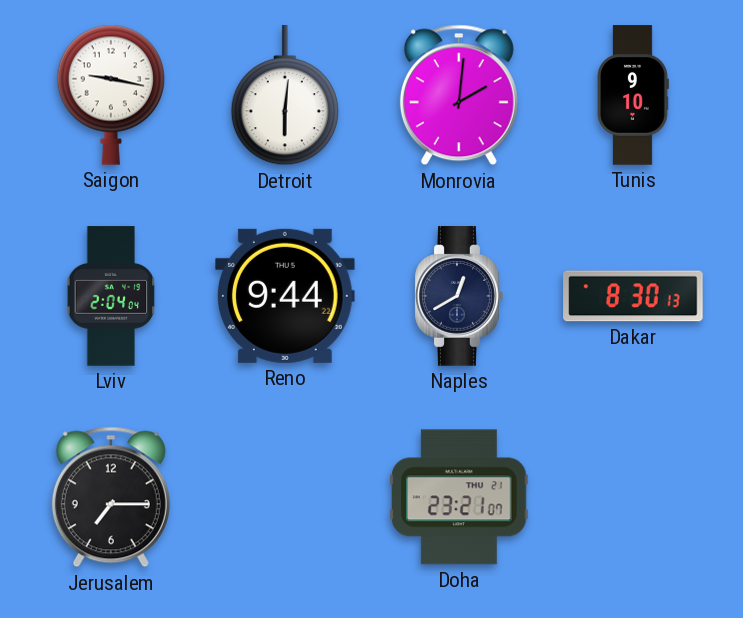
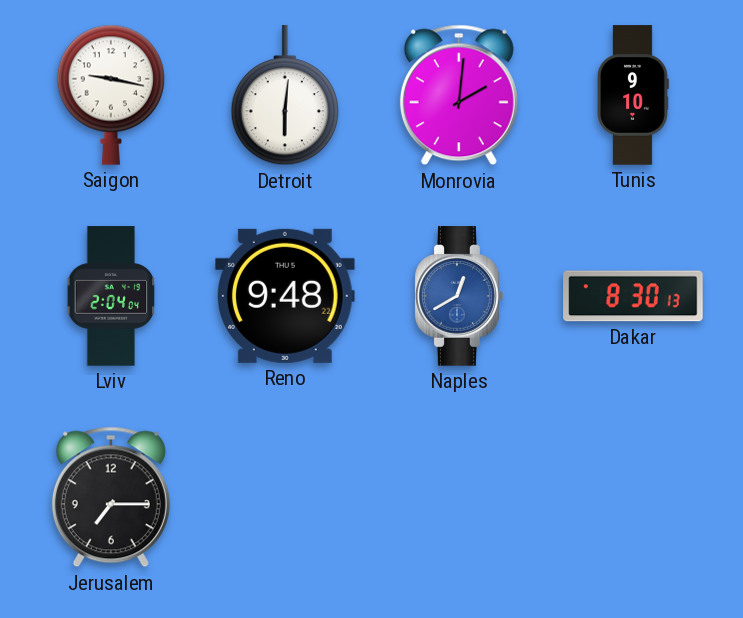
Reno: 9:44 -> 9:48
Naples dial: navy -> blue
Doha: 23:21 -> none
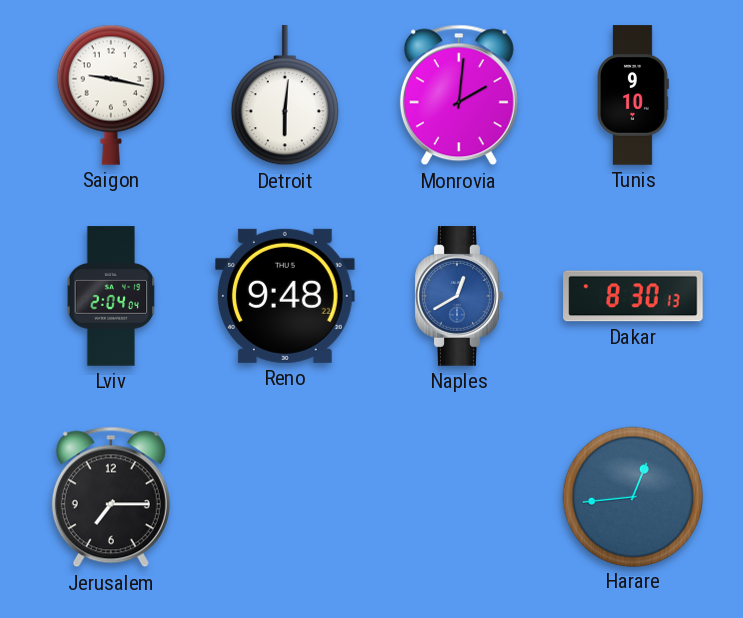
Harare: none -> 12:44
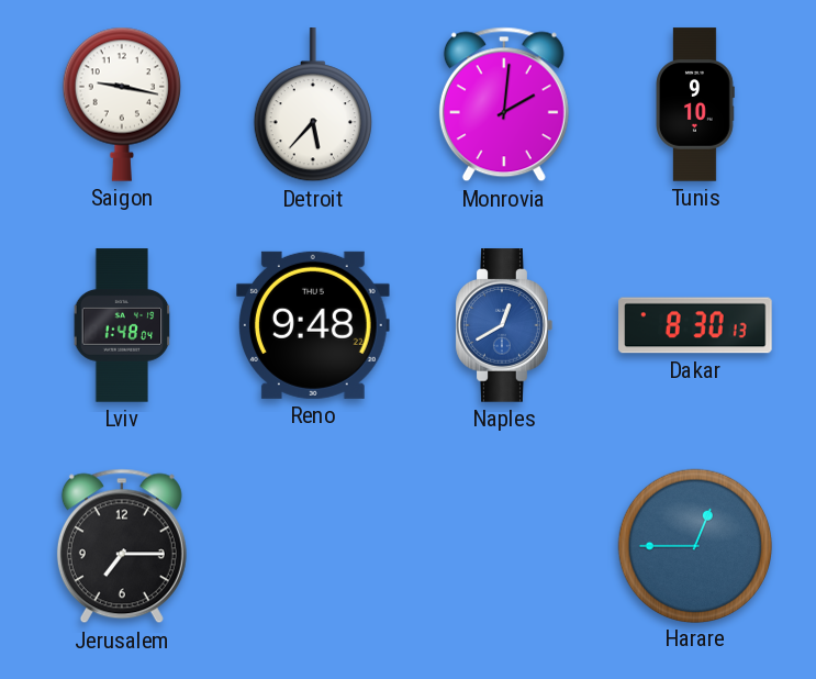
Detroit: 6:01 -> 5:37
Lviv: 2:04 -> 1:48
Harare: 12:44 -> 12:45
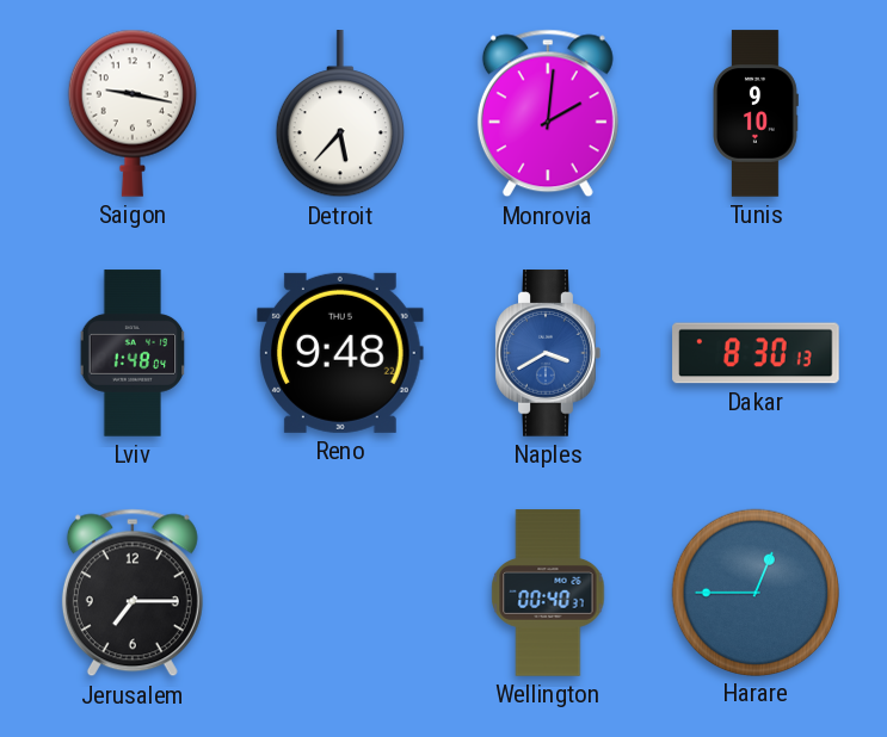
Naples: 12:40 -> 3:40
Wellington: none -> 00:40
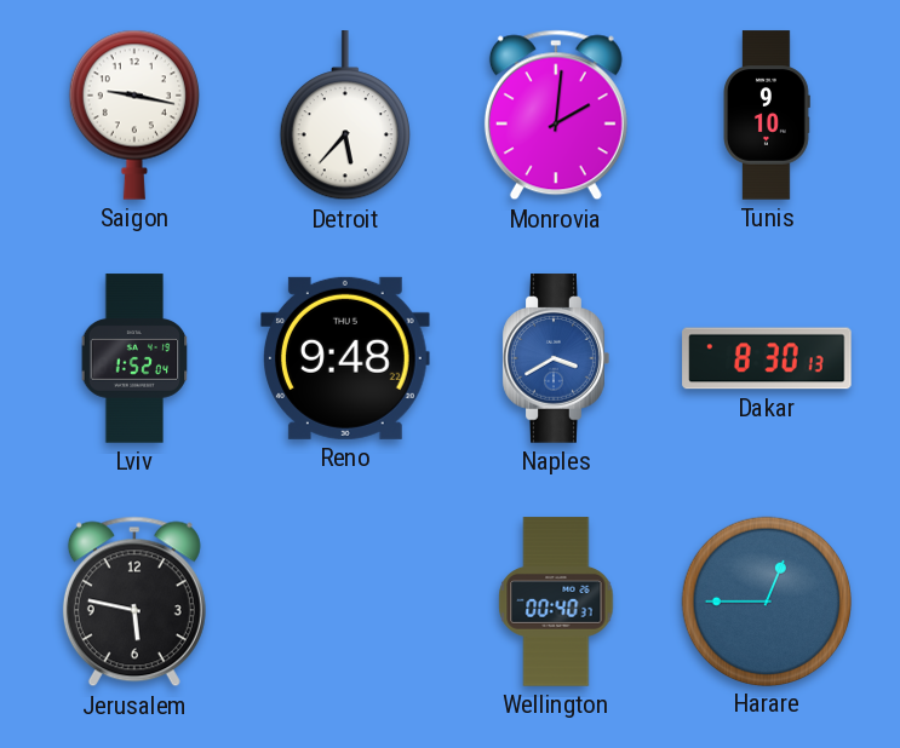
Lviv: 1:48 -> 1:52
Jerusalem: 7:15 -> 5:47
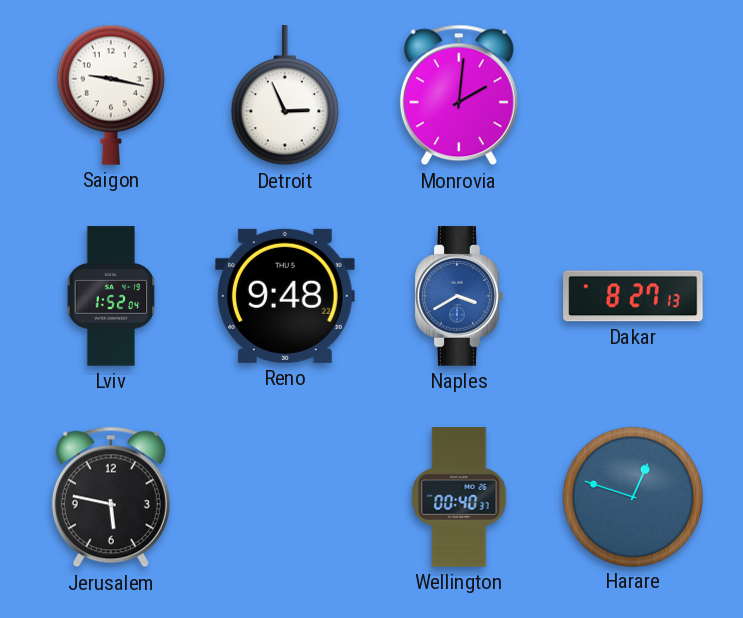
Detroit: 5:37 -> 2:56
Tunis: 9:10 -> none
Dakar: 8:30 -> 8:27
Harare: 12:45 -> 12:48
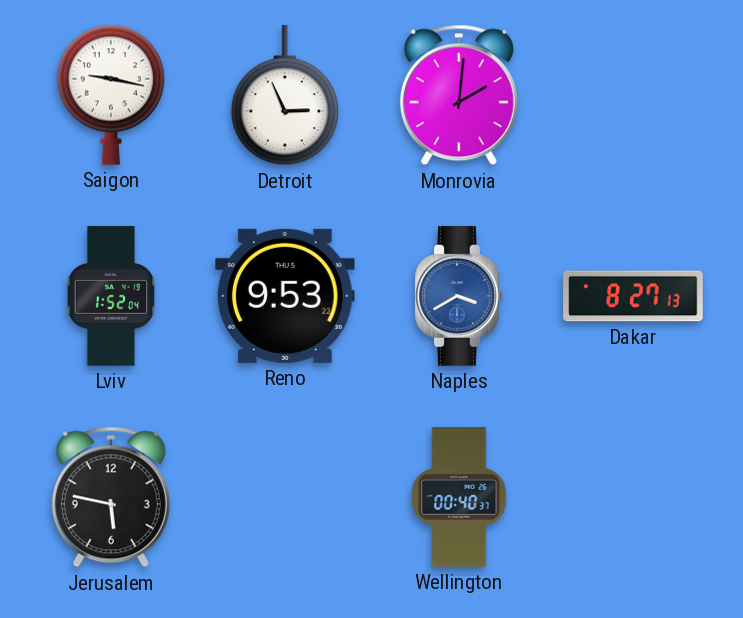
Reno: 9:48 -> 9:53
Harare: 12:48 -> none
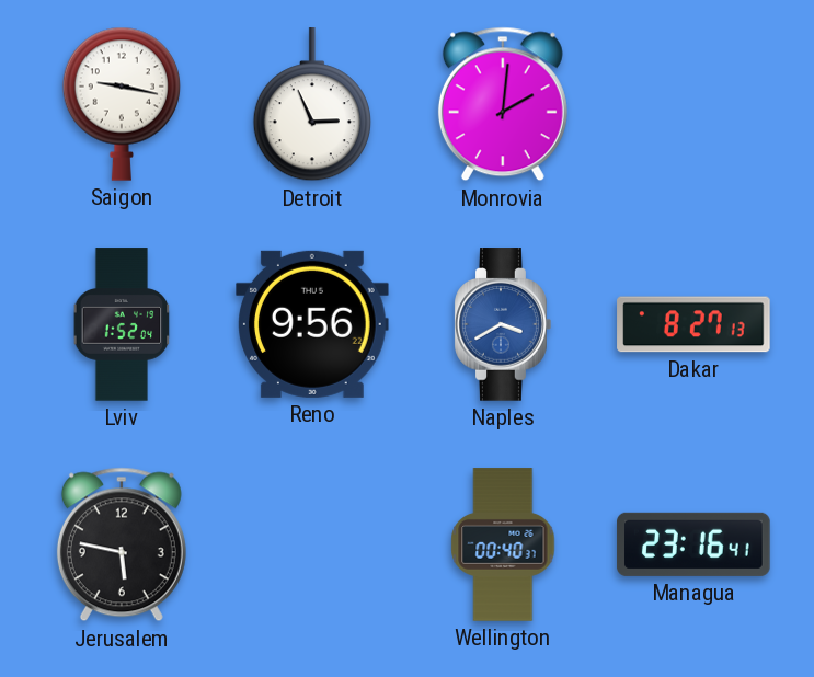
Reno: 9:53 -> 9:56
Managua: none -> 23:16
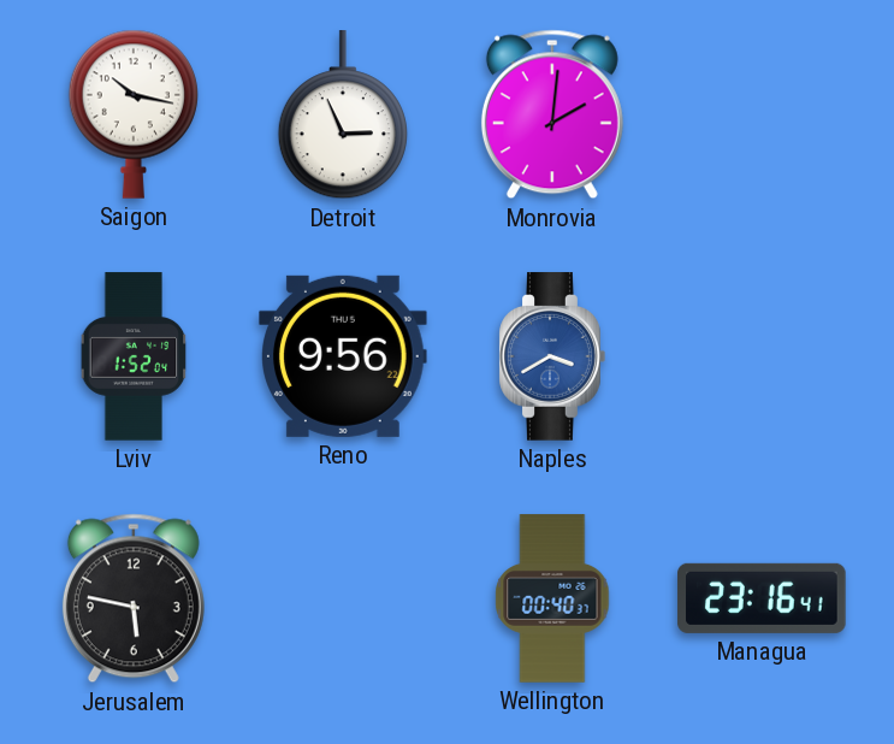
Saigon: 9:17 -> 10:17
Dakar: 8:27 -> none
